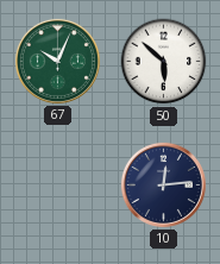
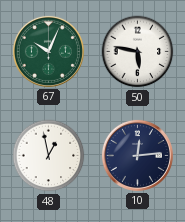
50: 5:52 -> 5:47
48: none -> 12:58
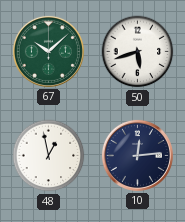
67: 10:04 -> 10:08
50: 5:47 -> 5:42
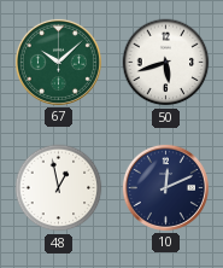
10: 12:14 -> 12:11
